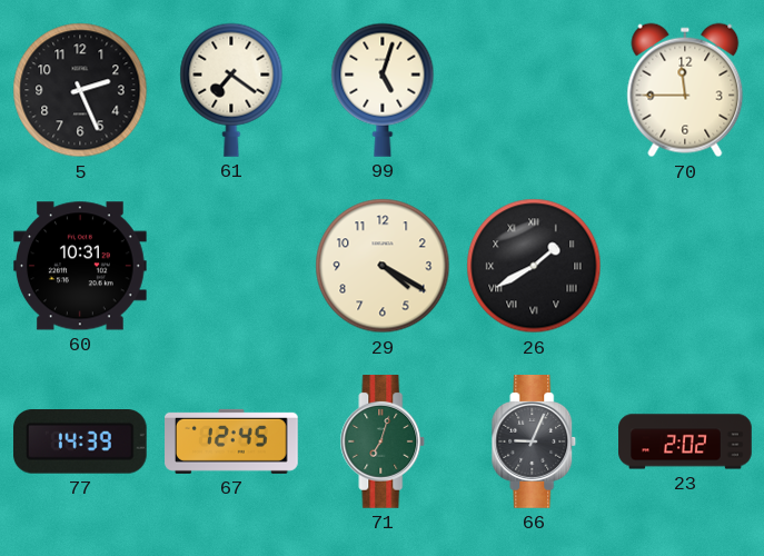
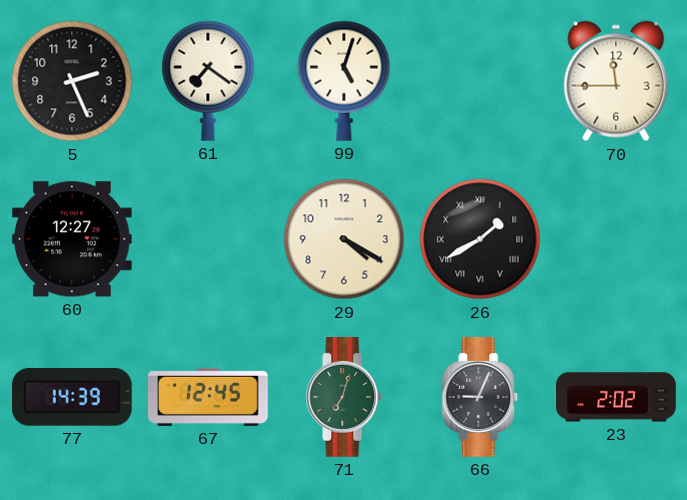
60: 10:31 -> 12:27
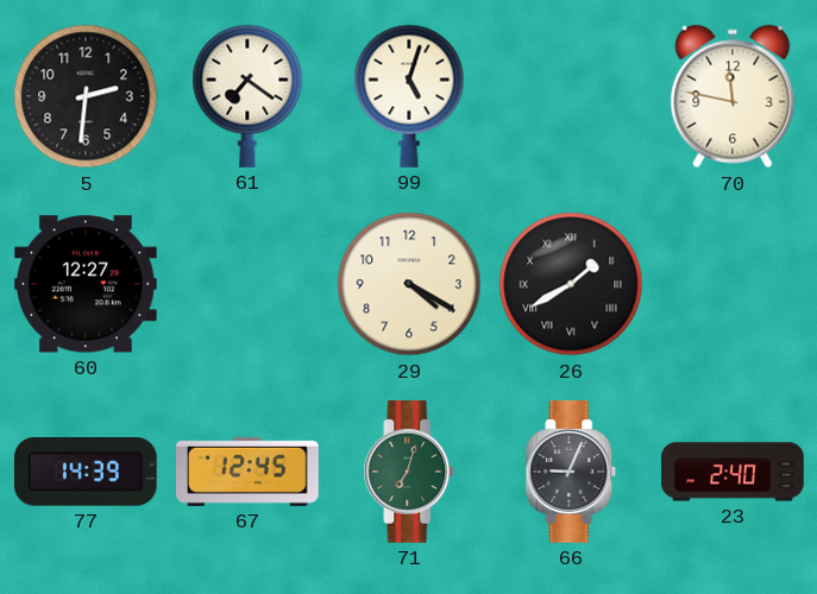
5: 2:26 -> 2:31
70: 11:45 -> 11:47
23: 2:02 -> 2:40
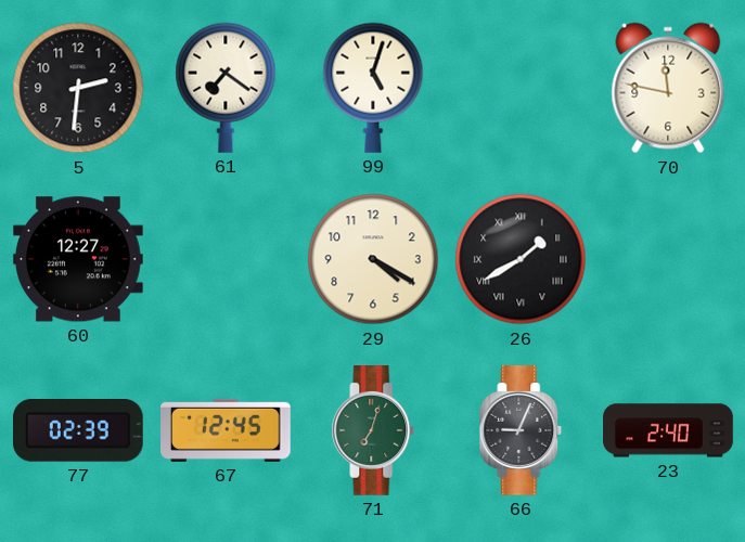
77: 14:39 -> 02:39
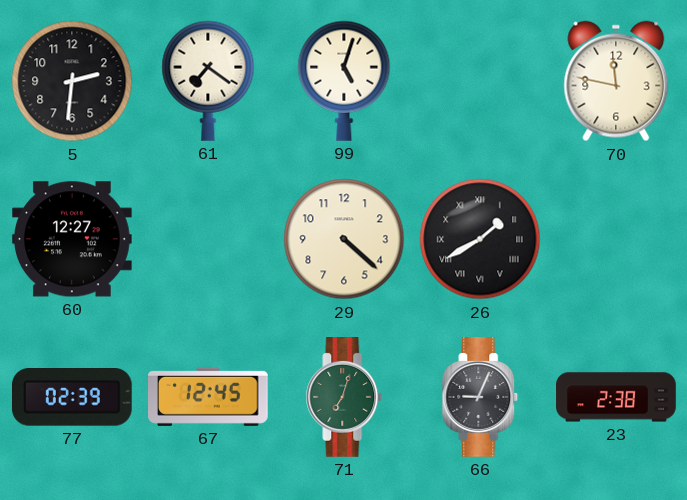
29: 4:20 -> 4:22
23: 2:40 -> 2:38
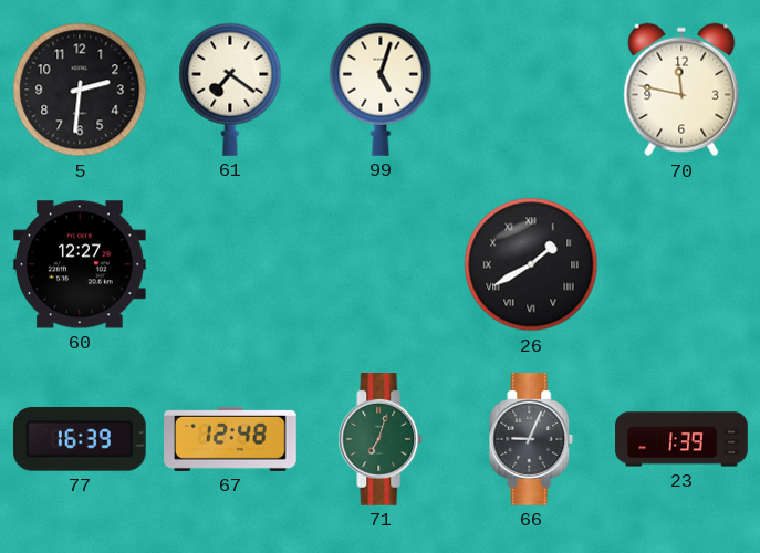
29: 4:22 -> none
77: 02:39 -> 16:39
67: 12:45 -> 12:48
23: 2:38 -> 1:39
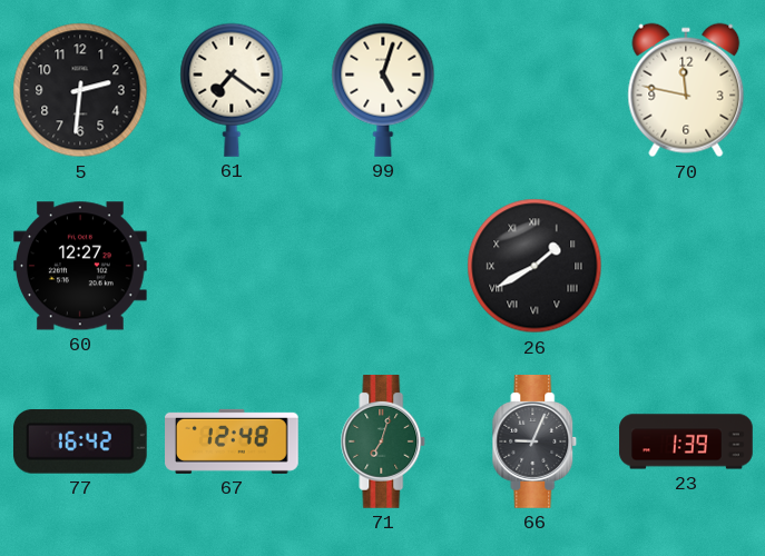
77: 16:39 -> 16:42
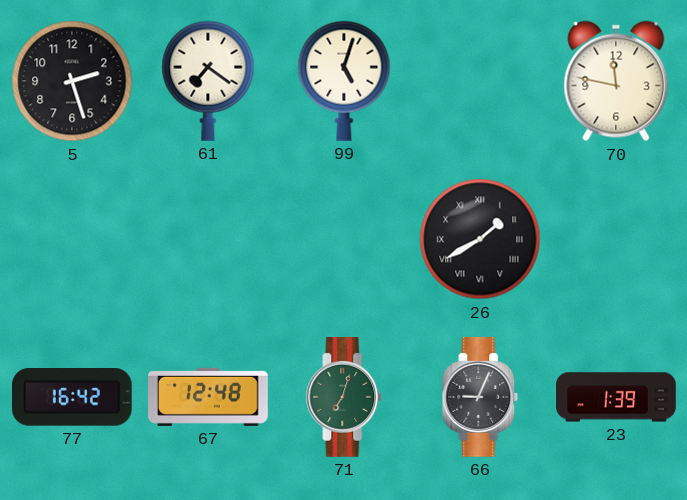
5: 2:31 -> 2:27
60: 12:27 -> none
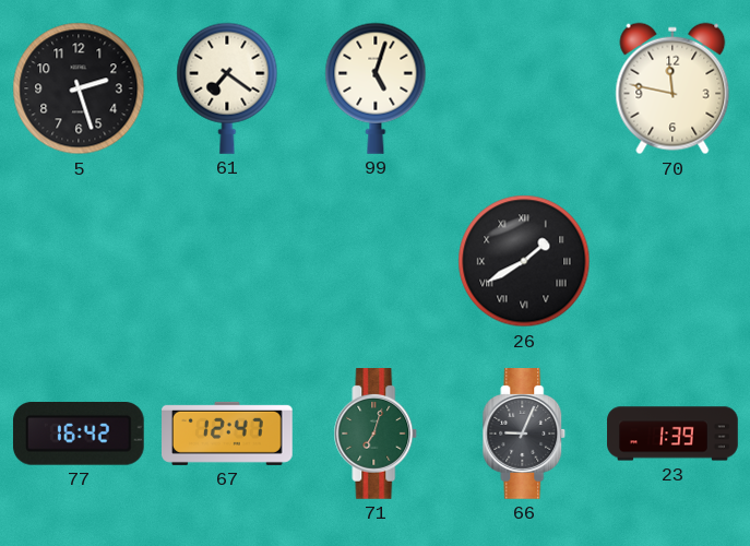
67: 12:48 -> 12:47
